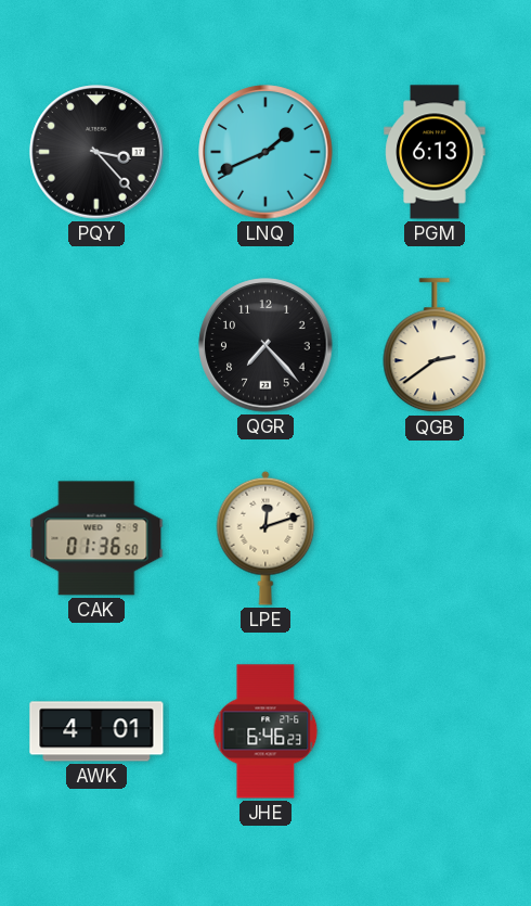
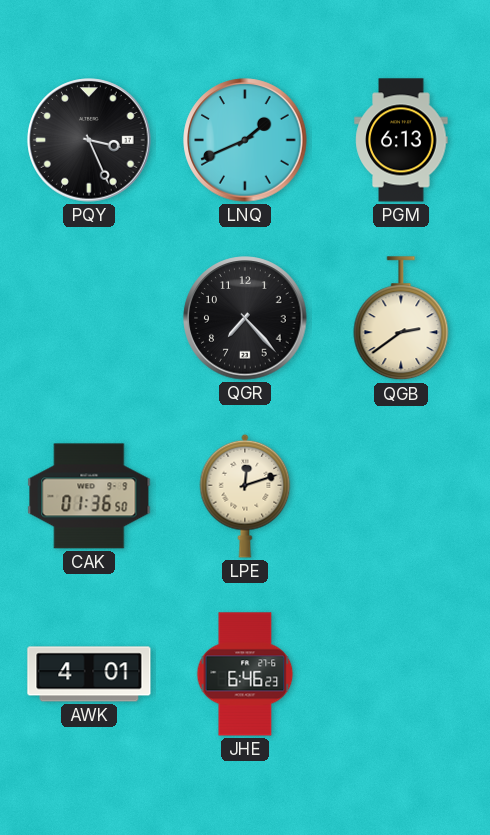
PQY: 3:23 -> 3:26
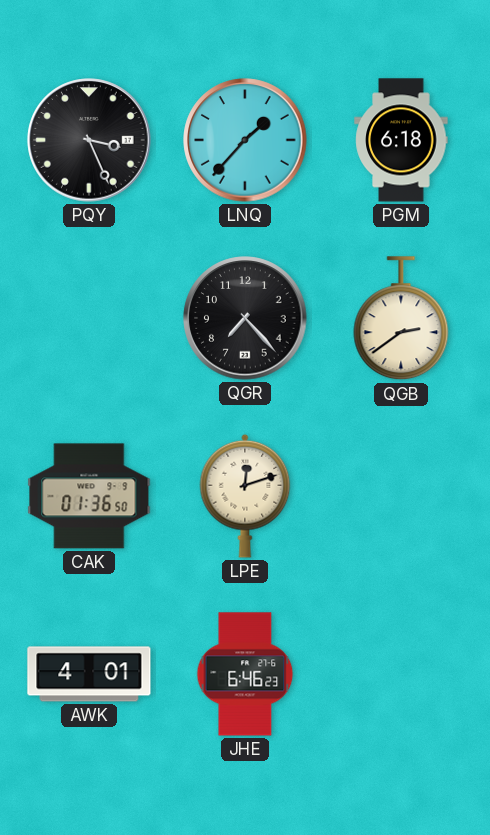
LNQ: 1:41 -> 1:37
PGM: 6:13 -> 6:18
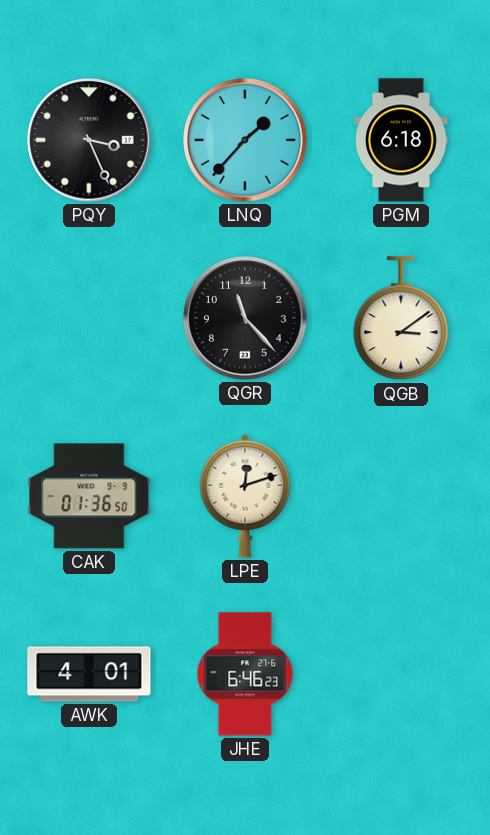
QGR: 7:23 -> 11:23
QGB: 2:39 -> 3:09
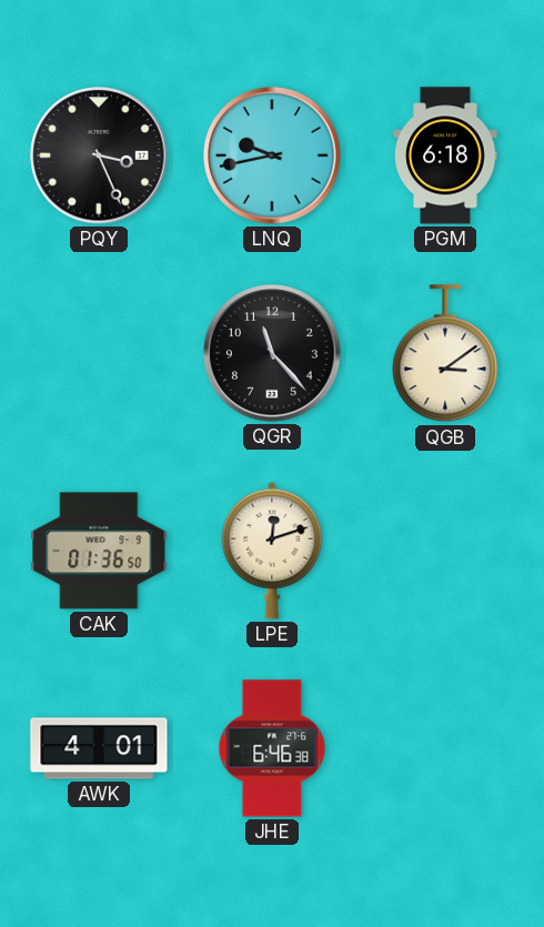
LNQ: 1:37 -> 9:43
JHE: 6:46:23 -> 6:46:38
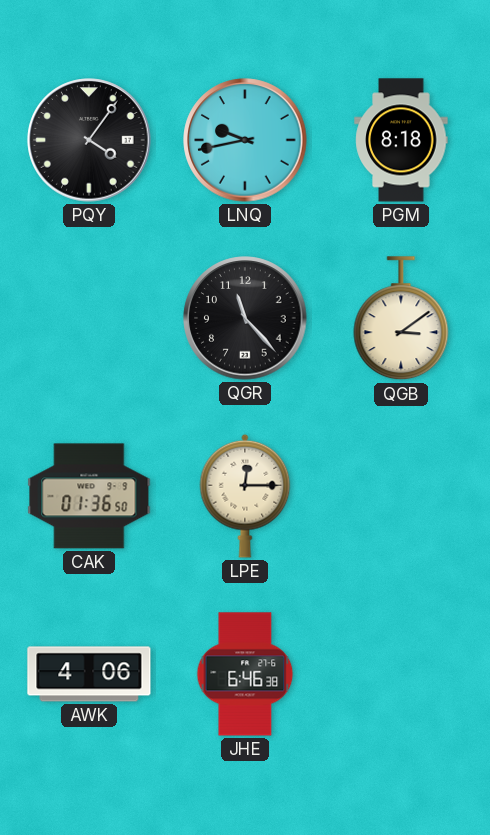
PQY: 3:26 -> 4:06
PGM: 6:18 -> 8:18
LPE: 12:12 -> 12:15
AWK: 4:01 -> 4:06
